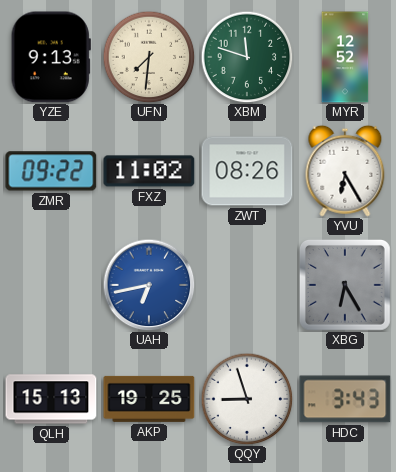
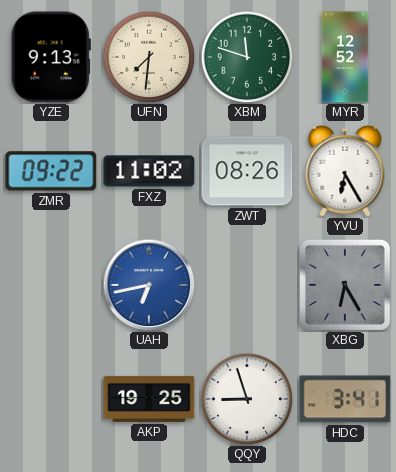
QLH: 15:13 -> none
HDC: 3:43 -> 3:41
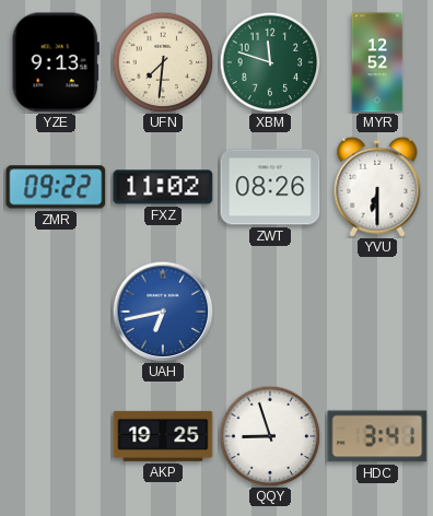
YVU: 6:25 -> 6:30
XBG: 6:25 -> none
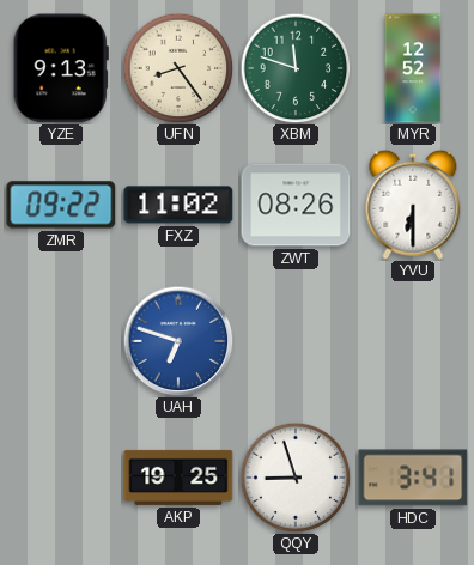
UFN: 7:31 -> 8:24
UAH: 6:43 -> 6:48
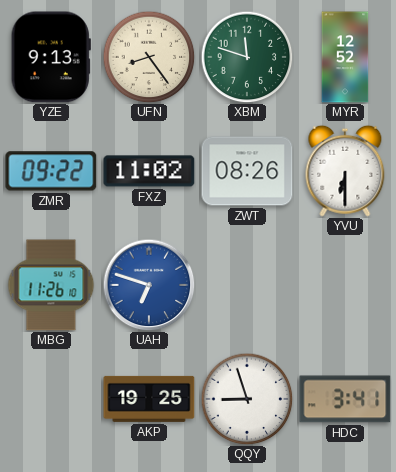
MBG: none -> 11:26
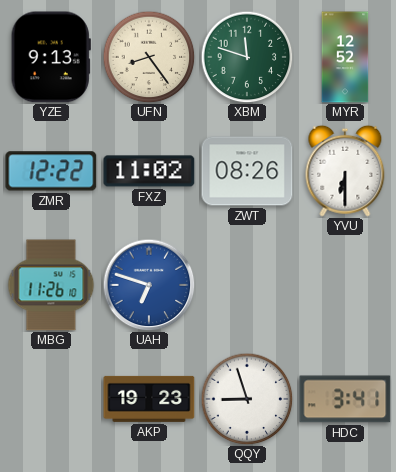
ZMR: 09:22 -> 12:22
AKP: 19:25 -> 19:23
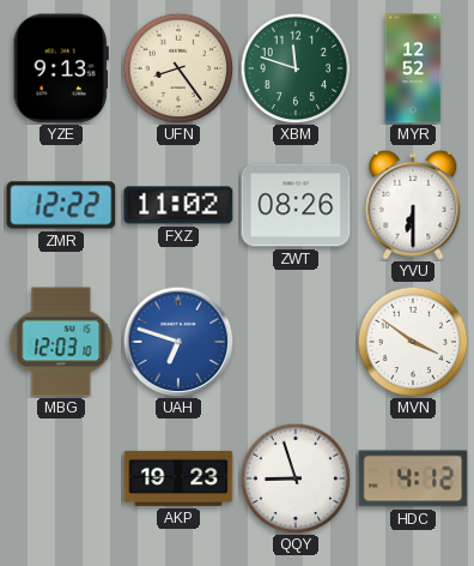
MBG: 11:26 -> 12:03
MVN: none -> 3:51
HDC: 3:41 -> 4:12
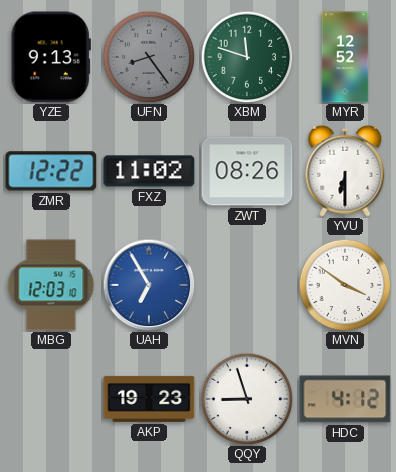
UFN dial: cream -> grey
UAH: 6:48 -> 6:55
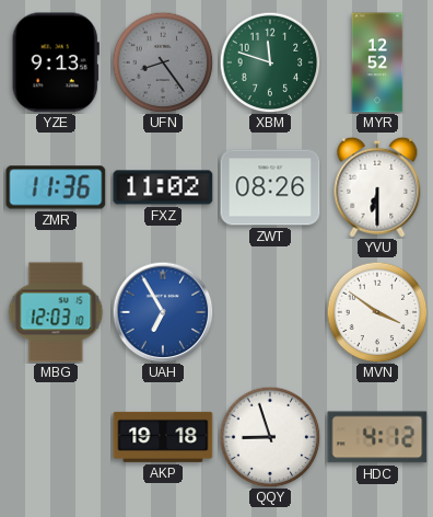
ZMR: 12:22 -> 11:36
AKP: 19:23 -> 19:18
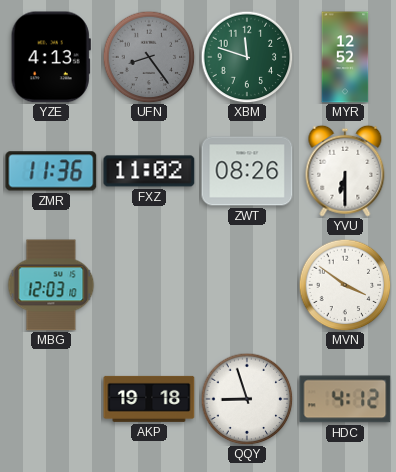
YZE: 9:13 -> 4:13
UAH: 6:55 -> none
